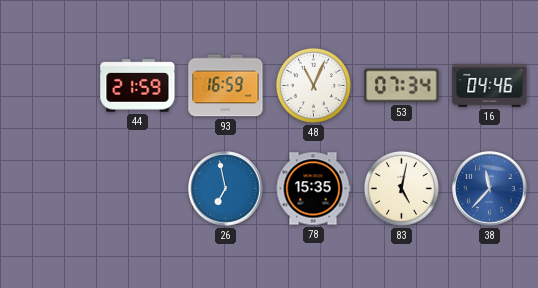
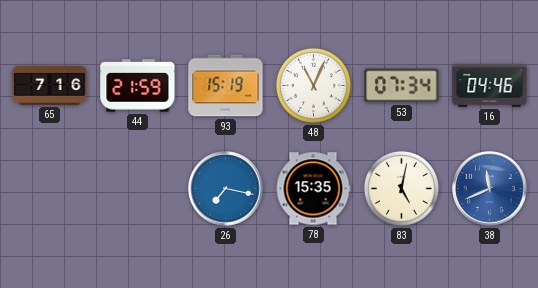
65: none -> 7:16
93: 16:59 -> 15:19
26: 6:58 -> 7:17
38: 11:37 -> 11:41
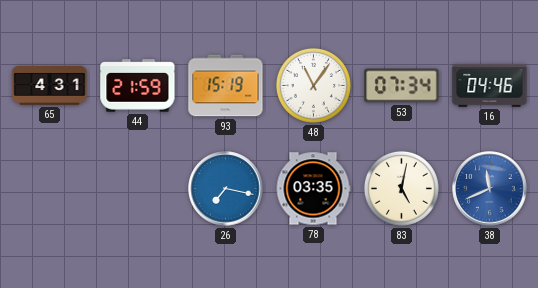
65: 7:16 -> 4:31
48: 11:04 -> 11:06
78: 15:35 -> 03:35
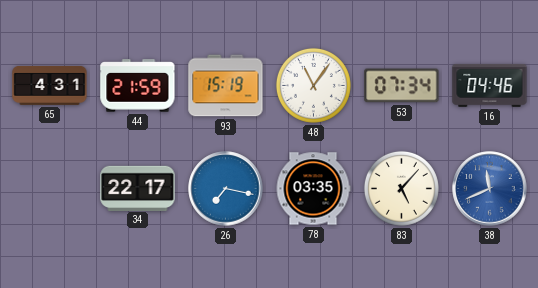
34: none -> 22:17
83: 5:02 -> 5:07
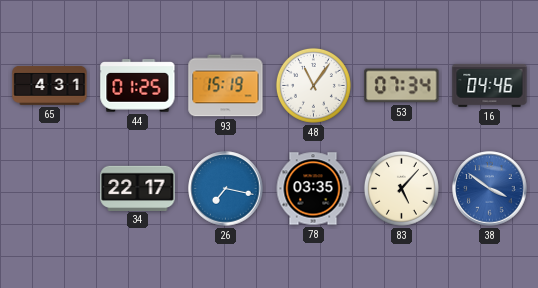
44: 21:59 -> 01:25
38: 11:41 -> 3:51
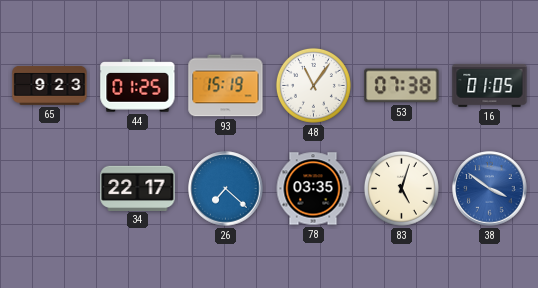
65: 4:31 -> 9:23
53: 07:34 -> 07:38
16: 04:46 -> 01:05
26: 7:17 -> 7:22
83: 5:07 -> 5:03
